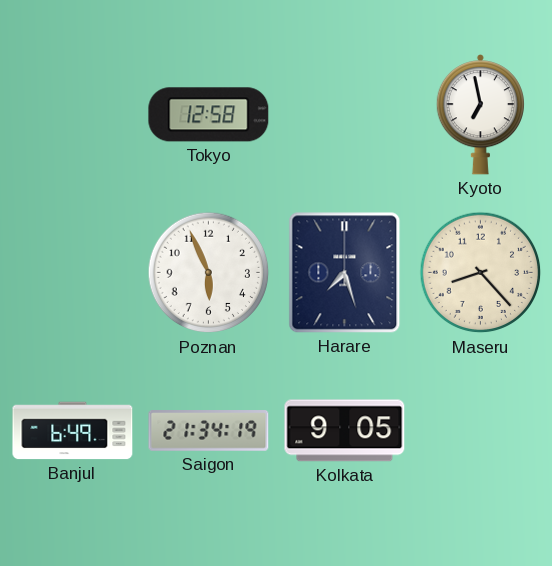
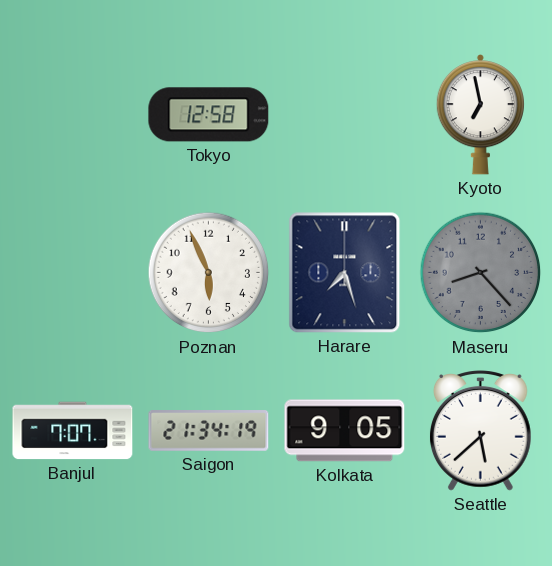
Maseru dial: cream -> grey
Banjul: 6:49 -> 7:07
Seattle: none -> 5:38
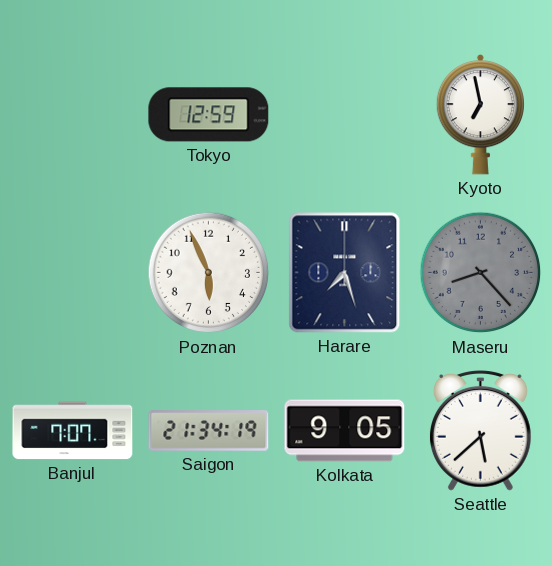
Tokyo: 12:58 -> 12:59
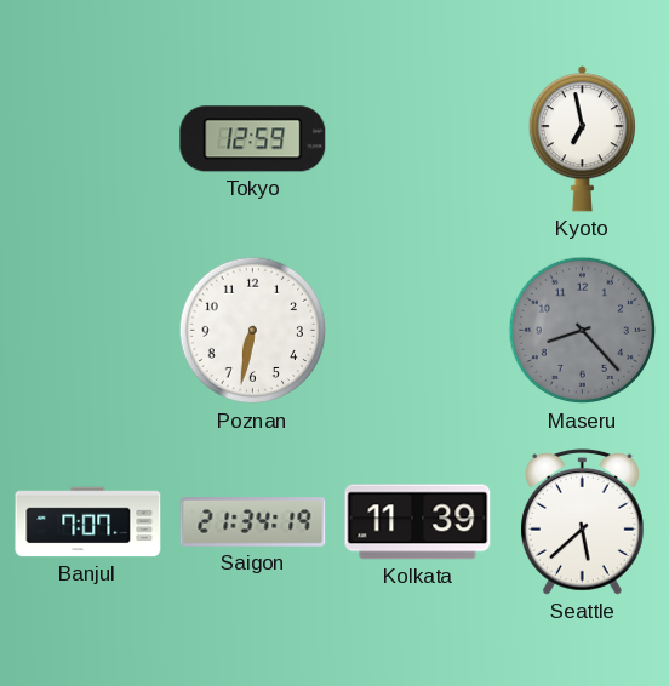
Poznan: 5:56 -> 6:32
Harare: 7:27 -> none
Kolkata: 9:05 -> 11:39
